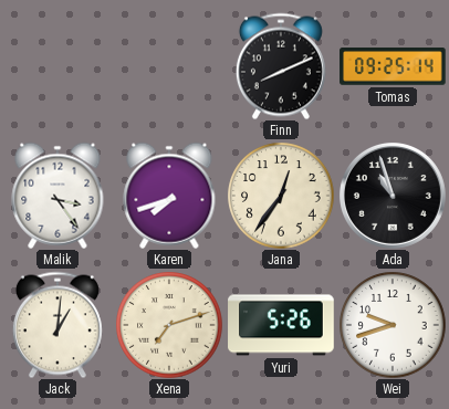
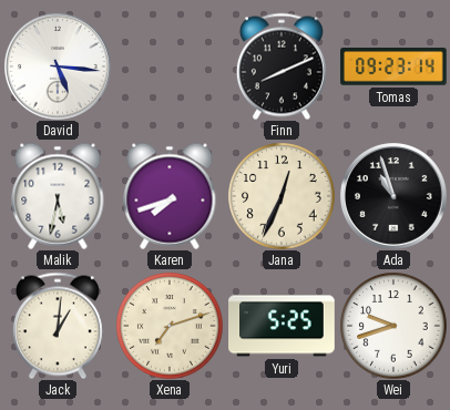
David: none -> 5:16
Tomas: 09:25 -> 09:23
Malik: 3:24 -> 5:32
Jana: 12:36 -> 12:34
Yuri: 5:26 -> 5:25
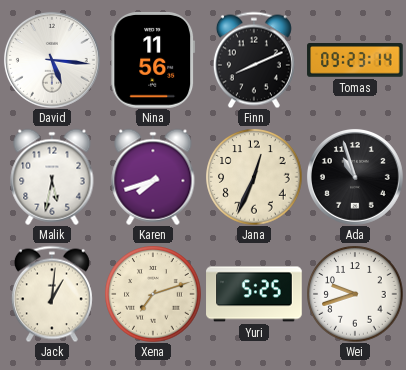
Nina: none -> 11:56
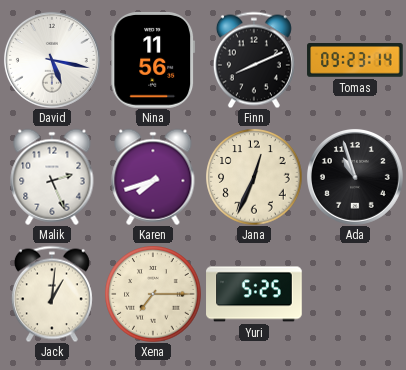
David: 5:16 -> 5:17
Malik: 5:32 -> 2:26
Xena: 7:12 -> 7:15
Wei: 9:42 -> none
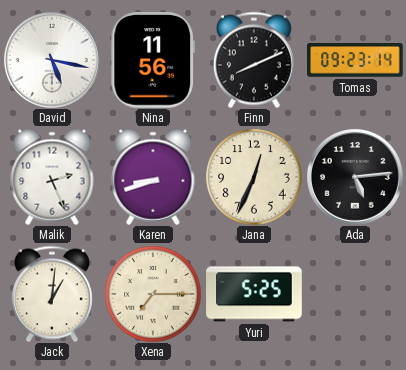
Karen: 7:42 -> 8:42
Ada: 10:57 -> 5:14
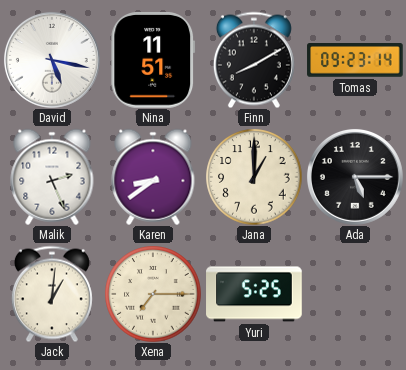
Nina: 11:56 -> 11:51
Finn: 8:11 -> 8:10
Karen: 8:42 -> 8:39
Jana: 12:34 -> 1:00
Ada: 5:14 -> 5:15
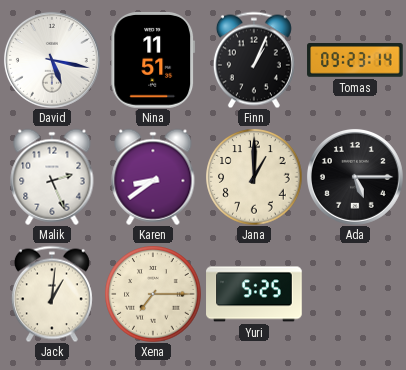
Finn: 8:10 -> 1:04
